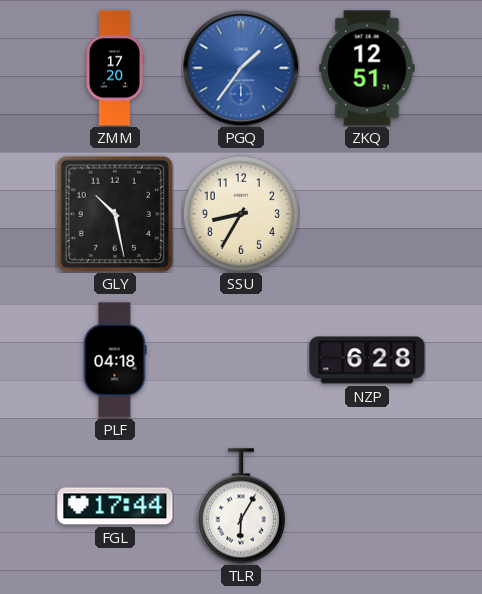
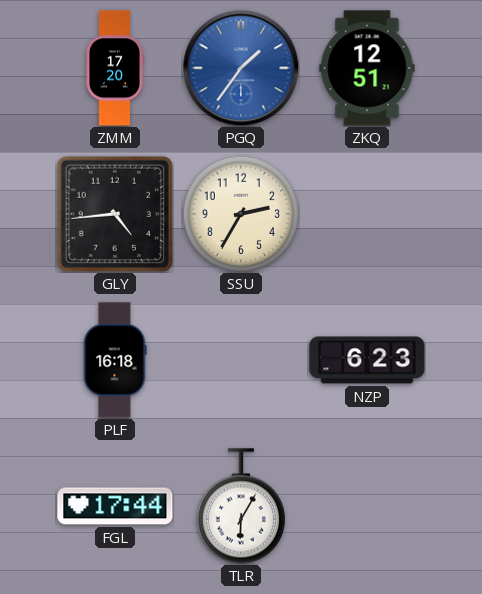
GLY: 10:28 -> 4:44
SSU: 8:35 -> 2:35
PLF: 04:18 -> 16:18
NZP: 6:28 -> 6:23
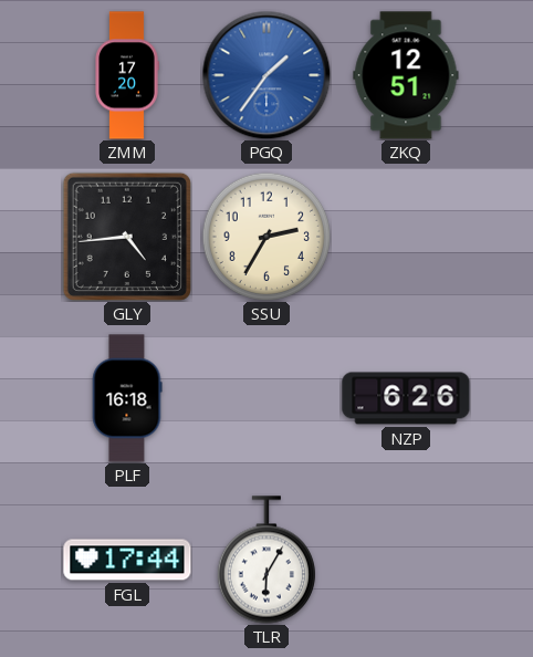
NZP: 6:23 -> 6:26
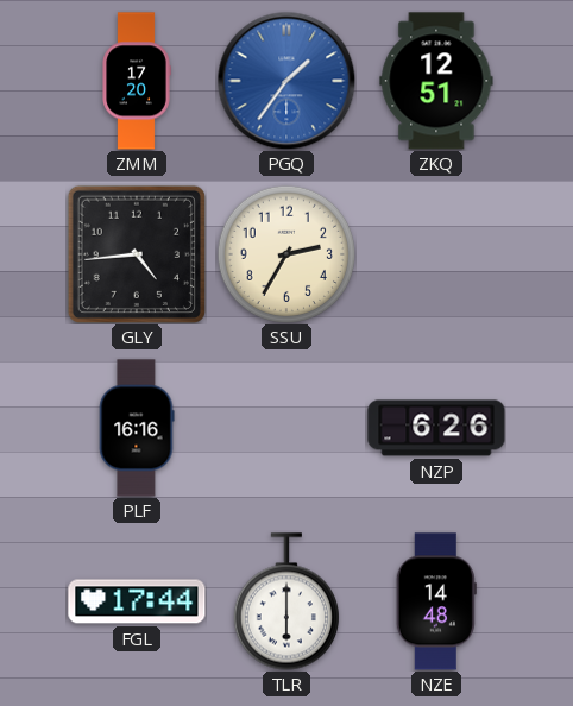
PLF: 16:18 -> 16:16
TLR: 6:05 -> 6:00
NZE: none -> 14:48
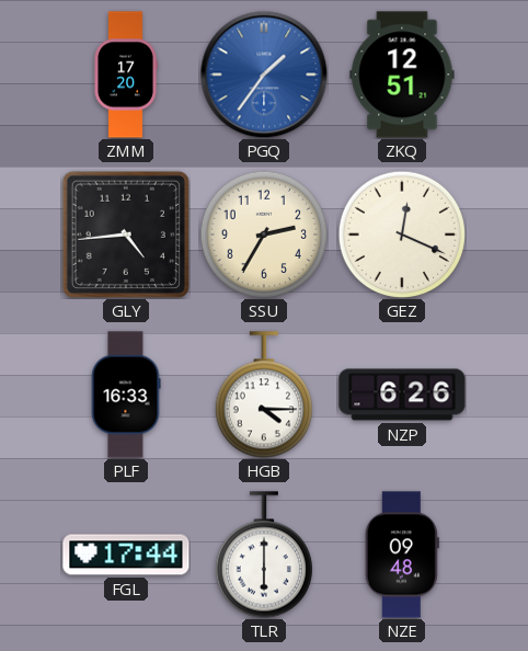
GEZ: none -> 12:19
PLF: 16:16 -> 16:33
HGB: none -> 4:15
NZE: 14:48 -> 09:48
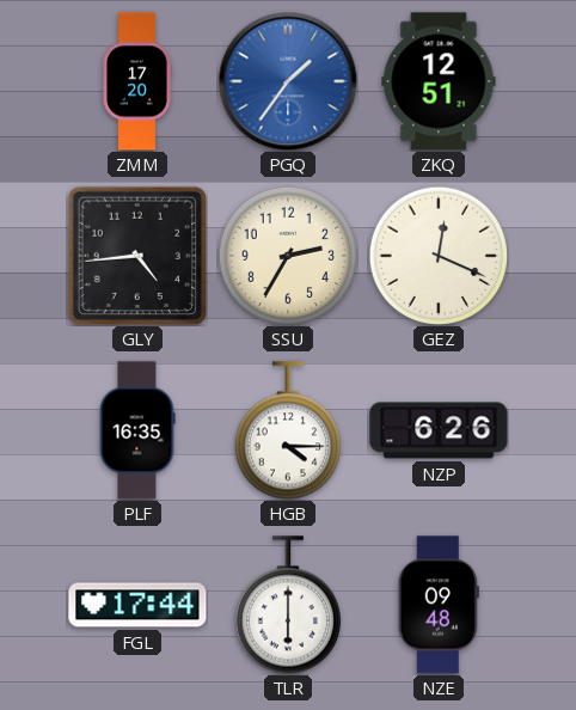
PLF: 16:33 -> 16:35
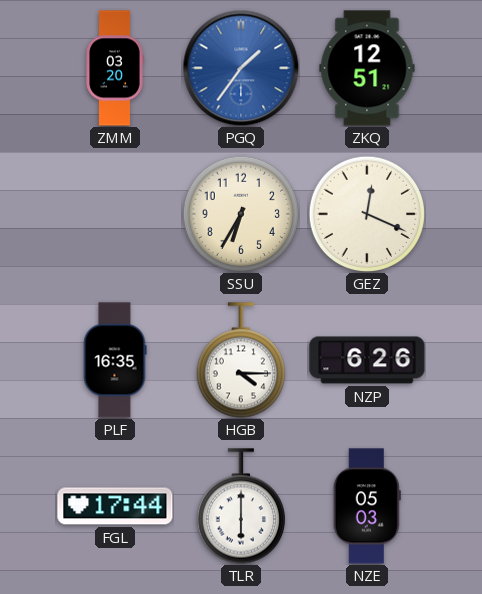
ZMM: 17:20 -> 03:20
GLY: 4:44 -> none
SSU: 2:35 -> 6:35
NZE: 09:48 -> 05:03
